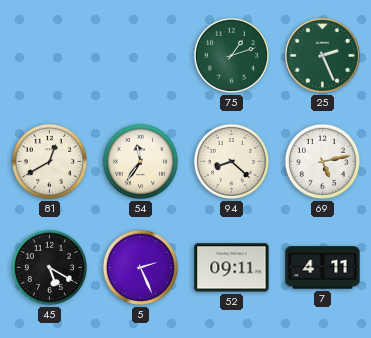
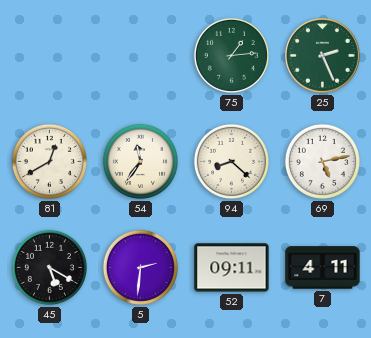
75: 1:12 -> 1:14
5: 2:26 -> 2:31
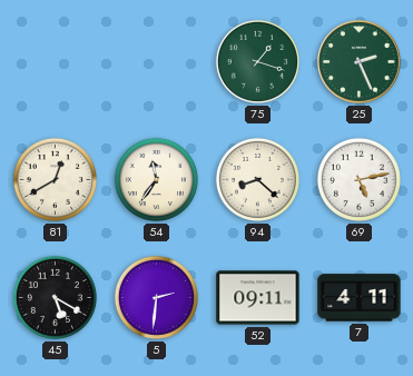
75: 1:14 -> 1:18
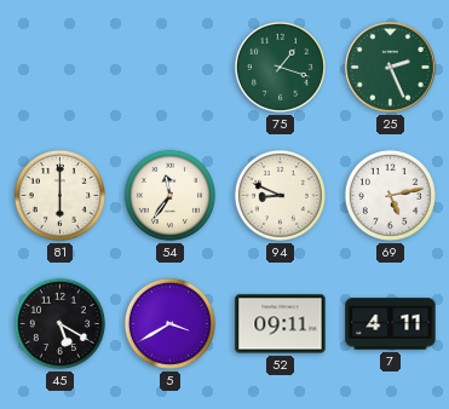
81: 12:40 -> 6:00
94: 8:22 -> 8:49
5: 2:31 -> 3:40
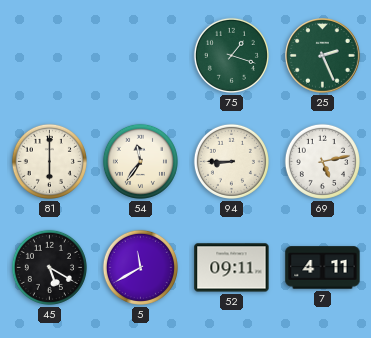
94: 8:49 -> 8:45
5: 3:40 -> 11:40
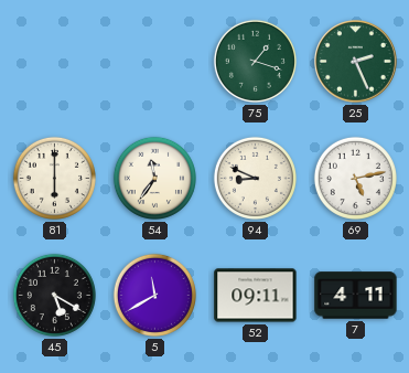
94: 8:45 -> 8:49
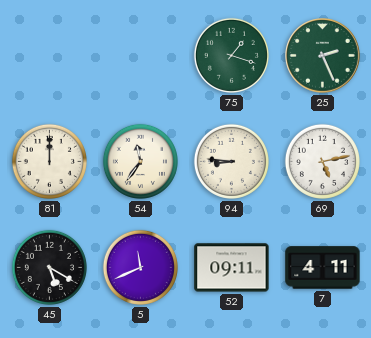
81: 6:00 -> 12:00
94: 8:49 -> 8:46
5: 11:40 -> 11:41
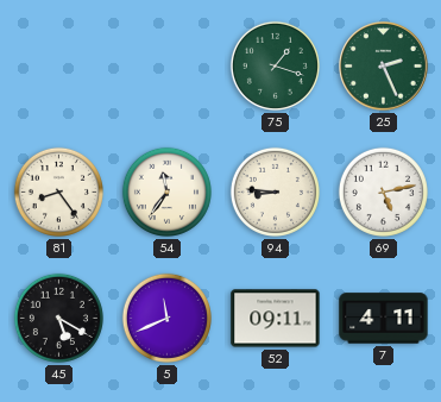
81: 12:00 -> 8:24
